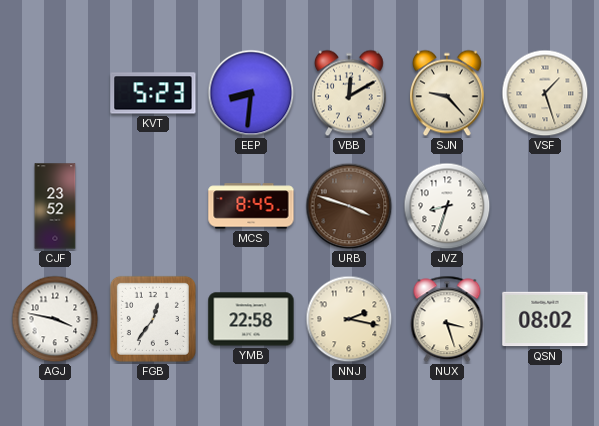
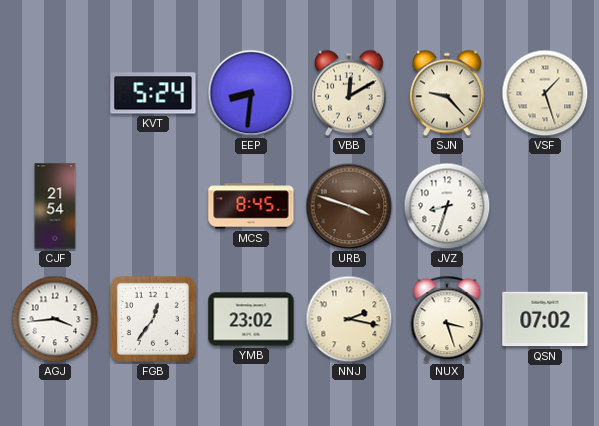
KVT: 5:23 -> 5:24
CJF: 23:52 -> 21:54
AGJ: 3:47 -> 3:44
YMB: 22:58 -> 23:02
QSN: 08:02 -> 07:02
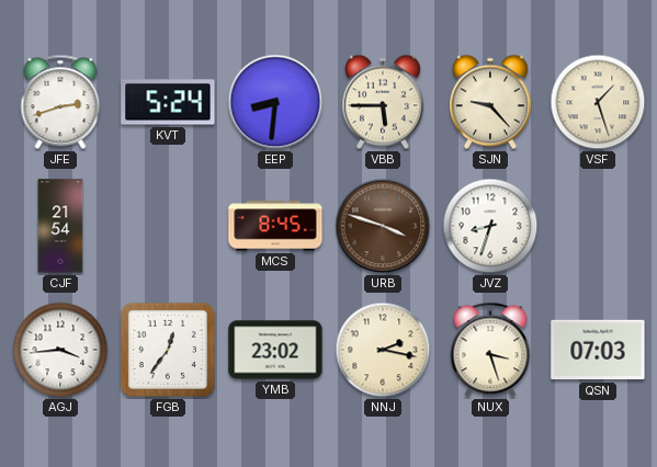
JFE: none -> 2:42
VBB: 12:10 -> 5:45
QSN: 07:02 -> 07:03
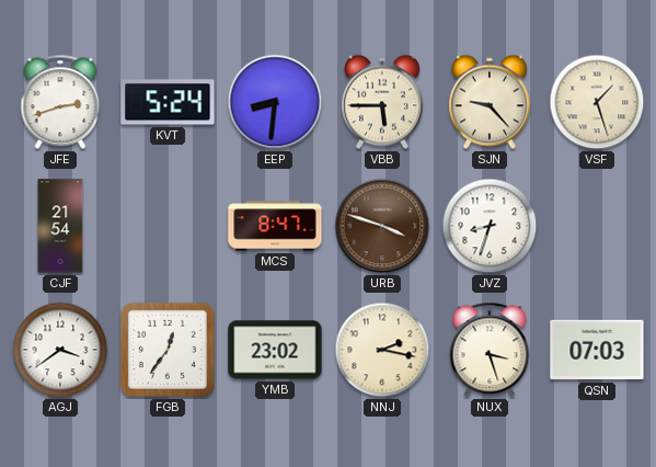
MCS: 8:45 -> 8:47
AGJ: 3:44 -> 3:39
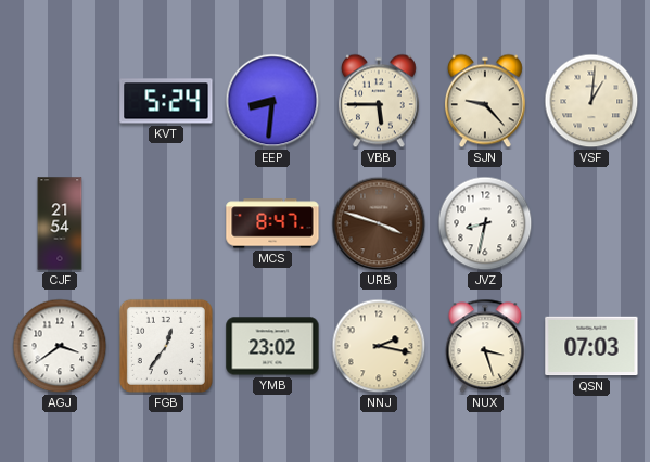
JFE: 2:42 -> none
VSF: 1:27 -> 1:01
JVZ: 8:33 -> 8:32
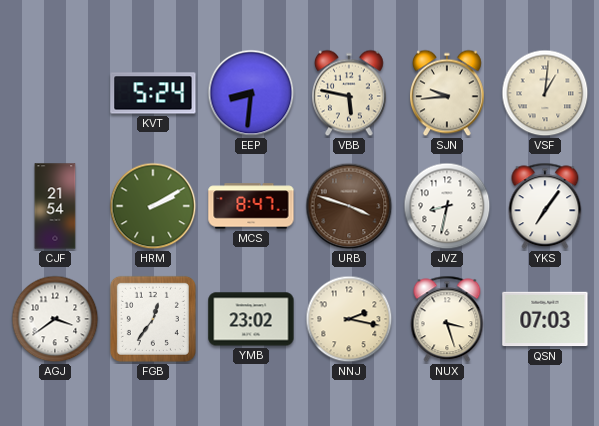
VBB: 5:45 -> 5:47
SJN: 9:23 -> 9:44
HRM: none -> 2:10
YKS: none -> 7:06
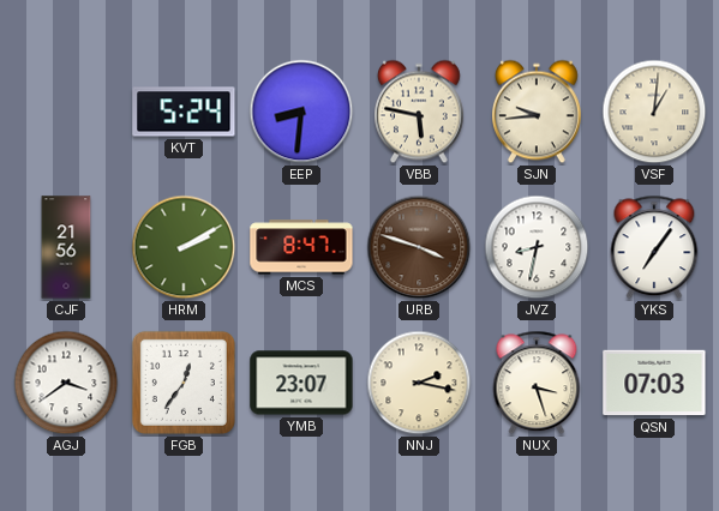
CJF: 21:54 -> 21:56
YMB: 23:02 -> 23:07
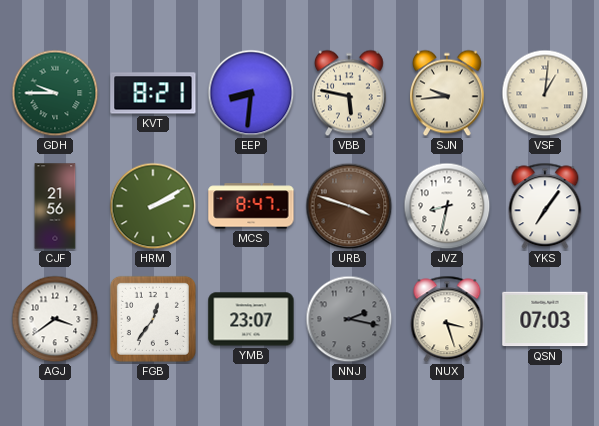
GDH: none -> 9:45
KVT: 5:24 -> 8:21
NNJ dial: cream -> grey
